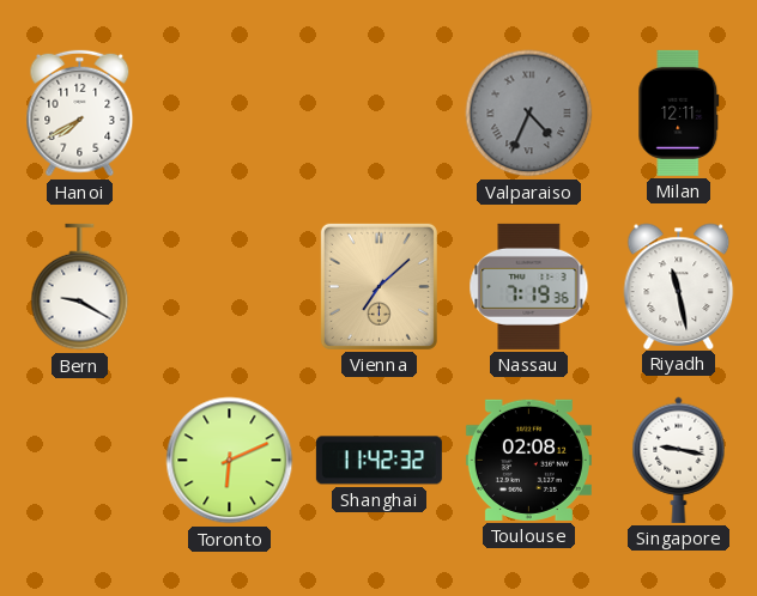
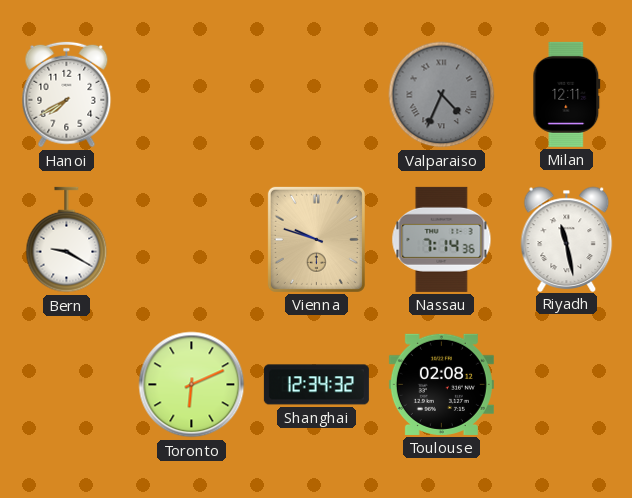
Vienna: 7:08 -> 9:48
Nassau: 7:19 -> 7:14
Shanghai: 11:42 -> 12:34
Singapore: 9:17 -> none
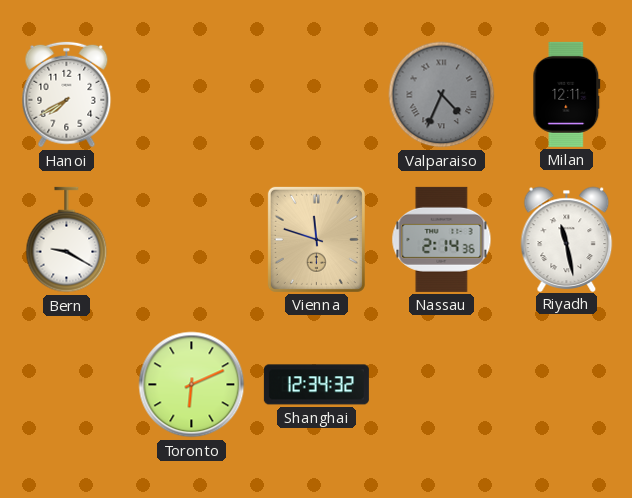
Vienna: 9:48 -> 11:48
Nassau: 7:14 -> 2:14
Toulouse: 02:08 -> none
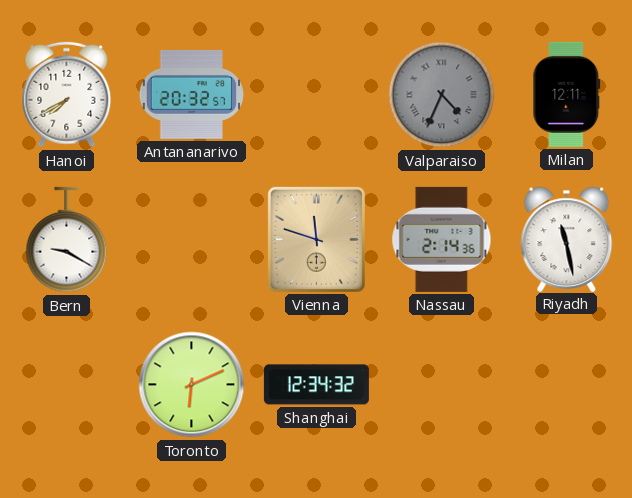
Antananarivo: none -> 20:32
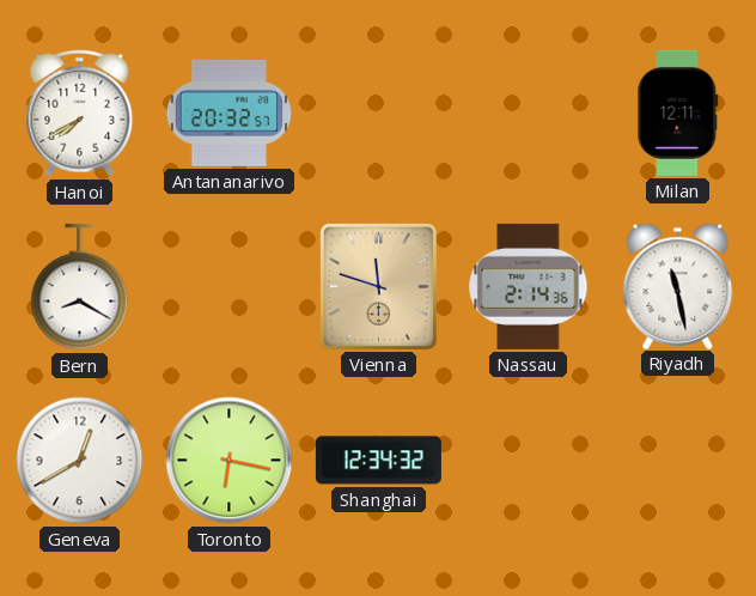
Valparaiso: 4:34 -> none
Bern: 9:20 -> 8:20
Geneva: none -> 12:40
Toronto: 6:11 -> 6:17
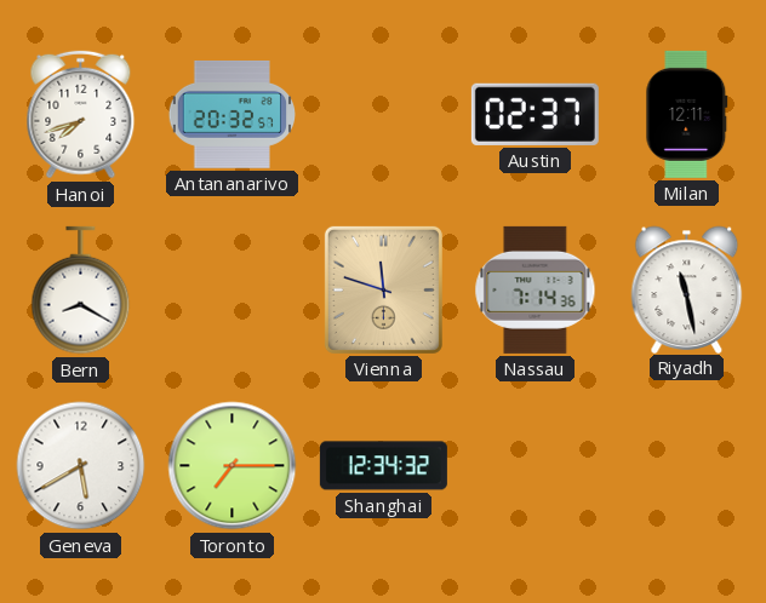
Hanoi: 7:40 -> 7:42
Austin: none -> 02:37
Nassau: 2:14 -> 7:14
Geneva: 12:40 -> 5:40
Toronto: 6:17 -> 7:15
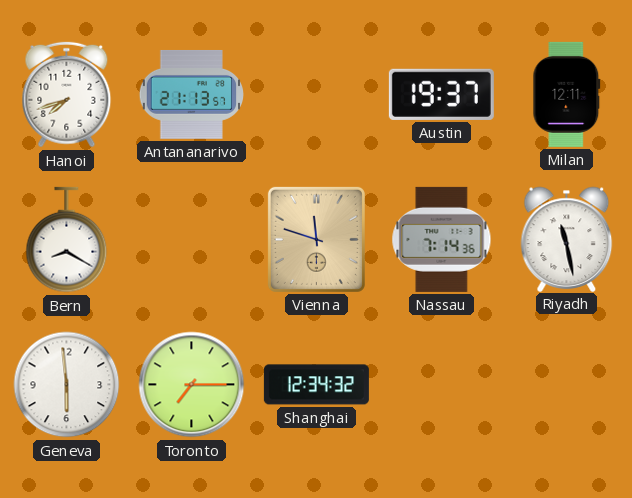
Antananarivo: 20:32 -> 21:13
Austin: 02:37 -> 19:37
Geneva: 5:40 -> 5:59
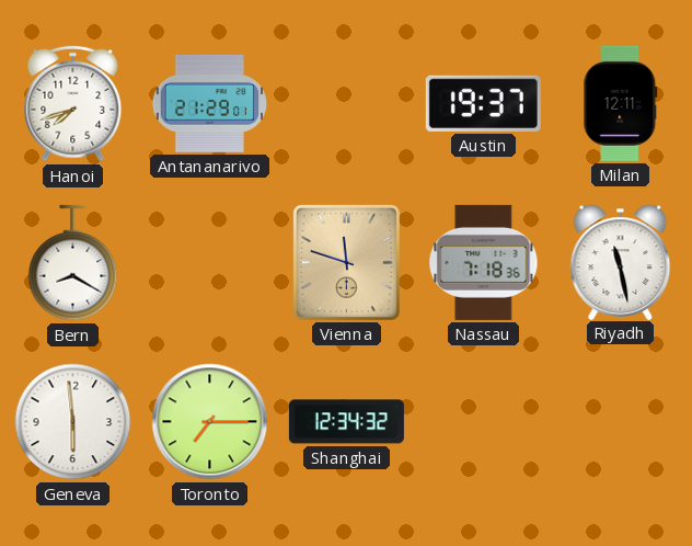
Antananarivo: 21:13 -> 21:29
Nassau: 7:14 -> 7:18
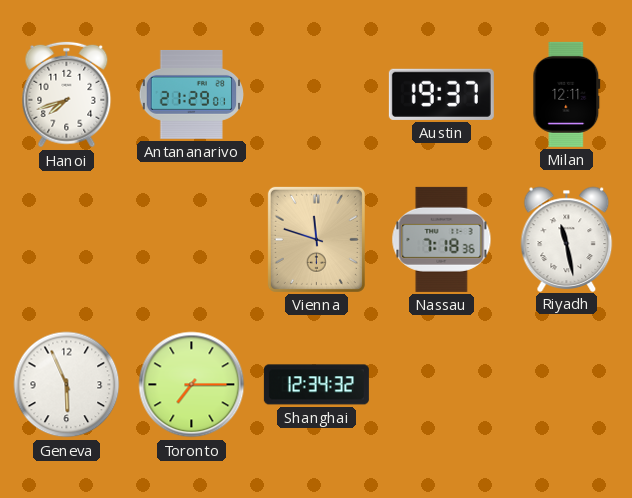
Bern: 8:20 -> none
Geneva: 5:59 -> 5:56
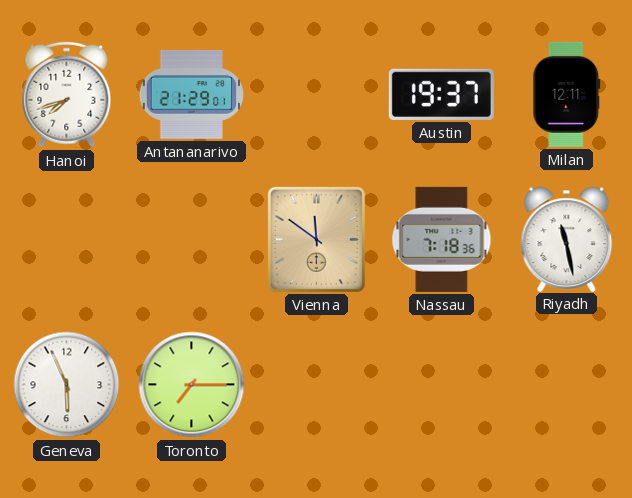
Vienna: 11:48 -> 11:51
Shanghai: 12:34 -> none
